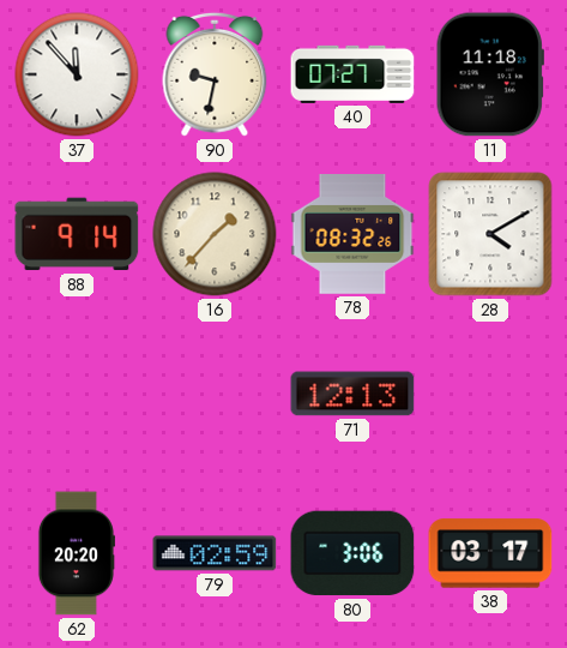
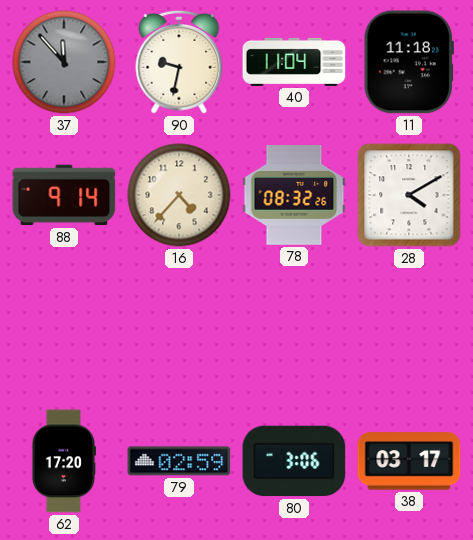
37 dial: white -> grey
40: 07:27 -> 11:04
16: 1:37 -> 4:37
71: 12:13 -> none
62: 20:20 -> 17:20
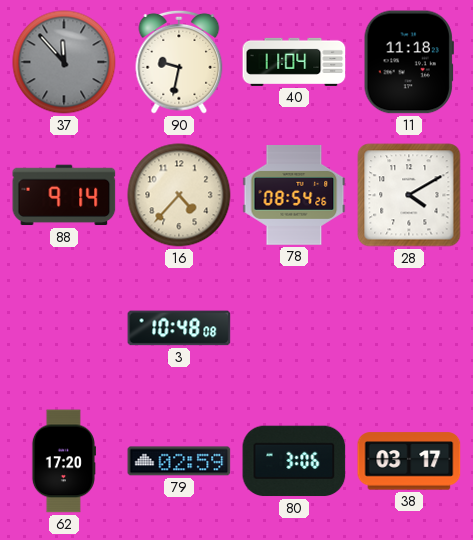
78: 08:32 -> 08:54
3: none -> 10:48
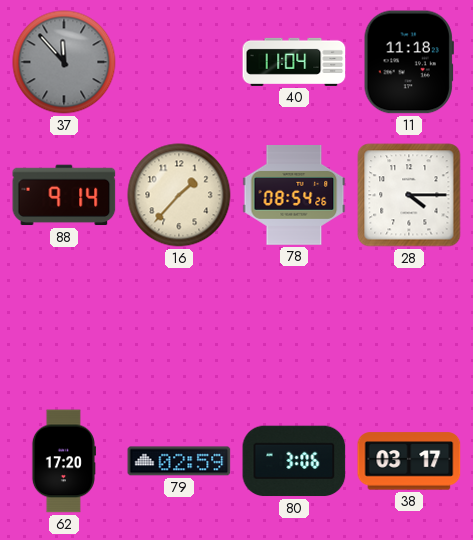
90: 9:32 -> none
16: 4:37 -> 1:37
28: 4:10 -> 4:15
3: 10:48 -> none
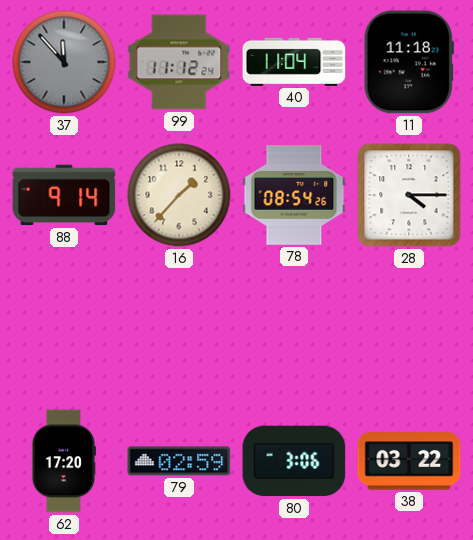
99: none -> 11:12
38: 03:17 -> 03:22
